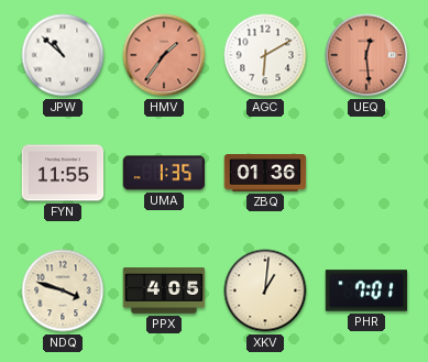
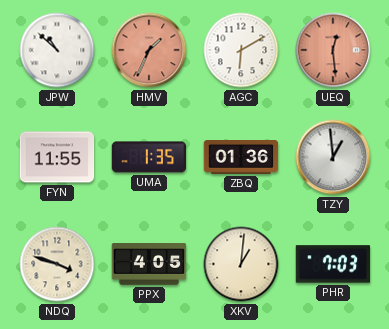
HMV: 1:36 -> 1:34
TZY: none -> 12:59
PHR: 7:01 -> 7:03
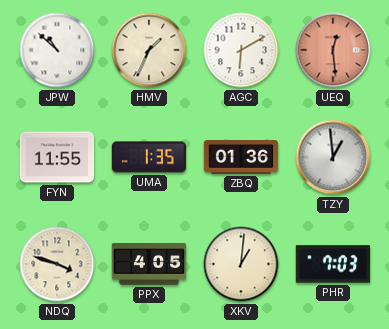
HMV dial: salmon -> cream
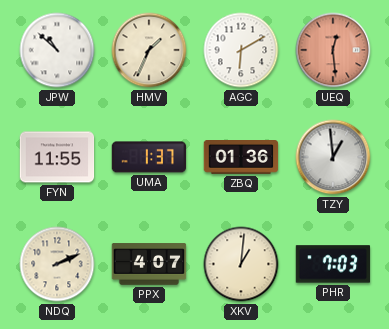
UMA: 1:35 -> 1:37
NDQ: 3:48 -> 2:11
PPX: 4:05 -> 4:07
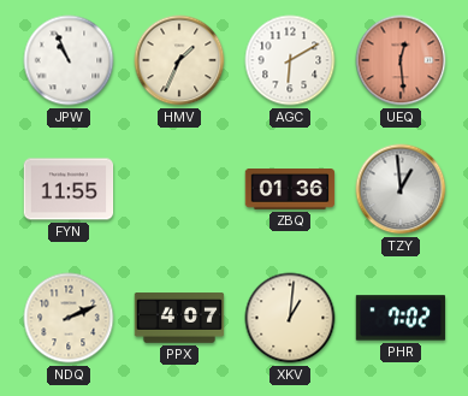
JPW: 10:52 -> 10:56
UMA: 1:37 -> none
PHR: 7:03 -> 7:02
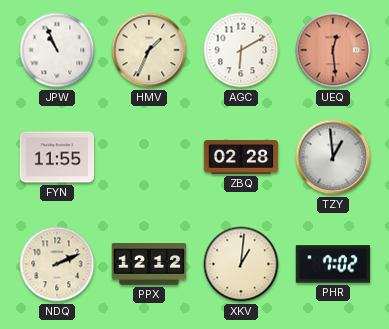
ZBQ: 01:36 -> 02:28
PPX: 4:07 -> 12:12
